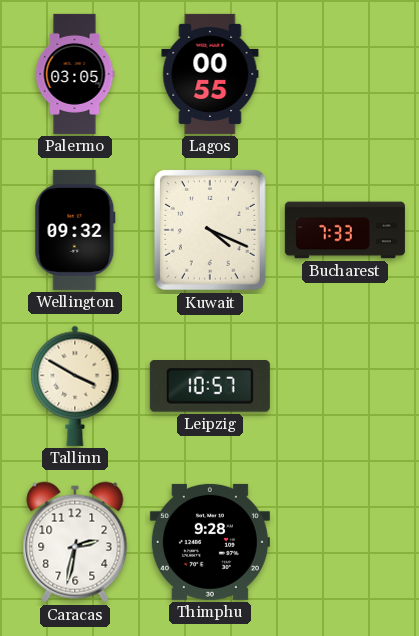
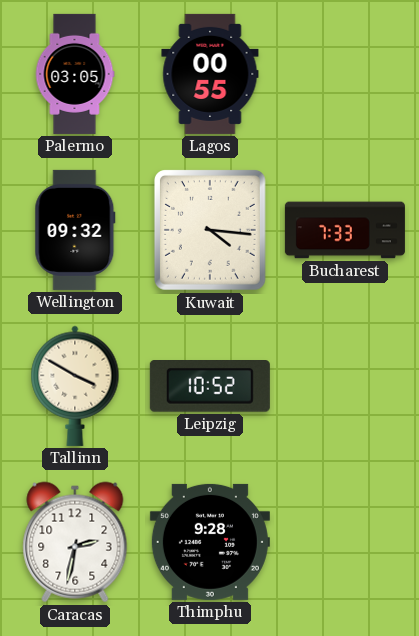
Kuwait: 4:19 -> 4:16
Leipzig: 10:57 -> 10:52
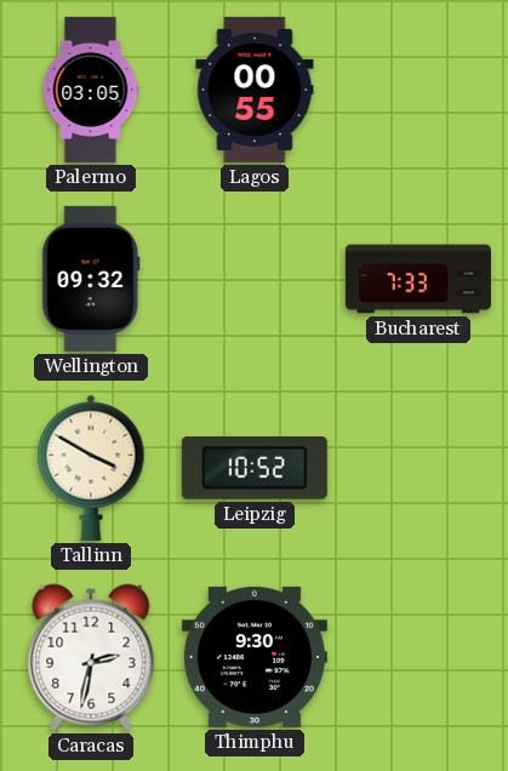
Kuwait: 4:16 -> none
Thimphu: 9:28 -> 9:30
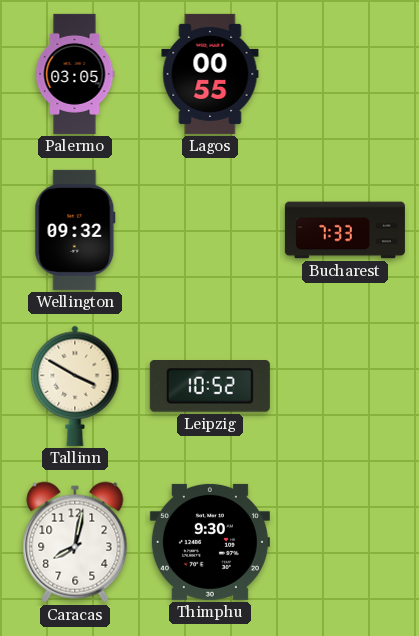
Caracas: 2:32 -> 8:02
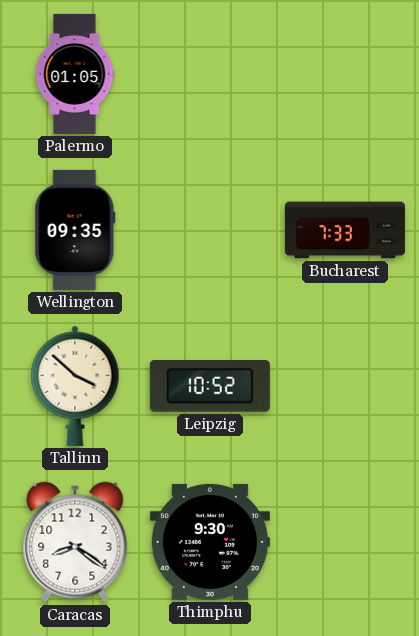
Palermo: 03:05 -> 01:05
Lagos: 00:55 -> none
Wellington: 09:32 -> 09:35
Tallinn: 3:50 -> 3:52
Caracas: 8:02 -> 8:21
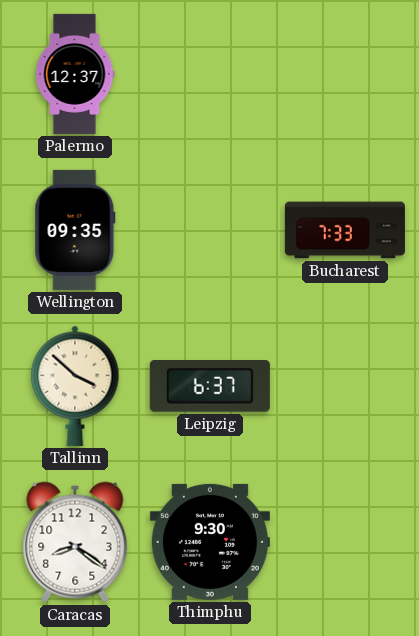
Palermo: 01:05 -> 12:37
Leipzig: 10:52 -> 6:37
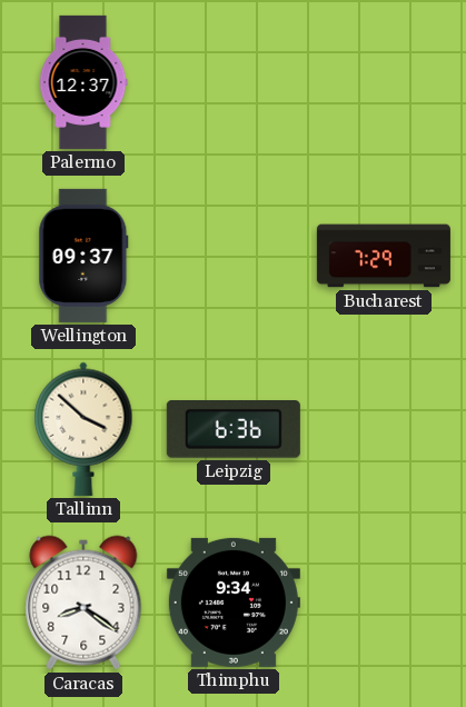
Wellington: 09:35 -> 09:37
Bucharest: 7:33 -> 7:29
Leipzig: 6:37 -> 6:36
Thimphu: 9:30 -> 9:34
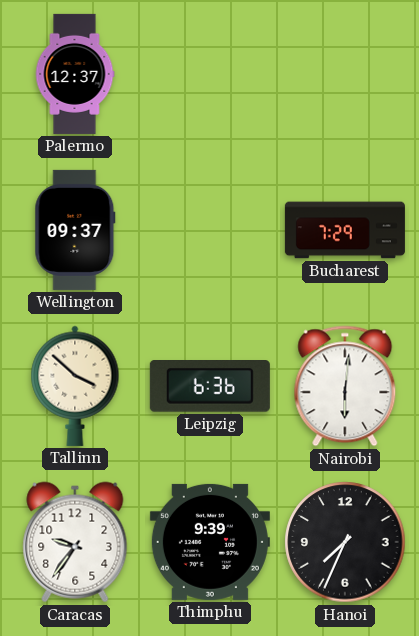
Nairobi: none -> 6:01
Caracas: 8:21 -> 9:36
Thimphu: 9:34 -> 9:39
Hanoi: none -> 7:34
